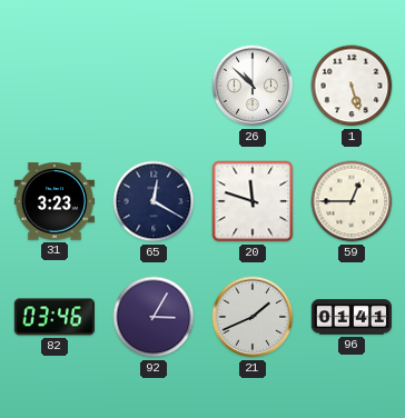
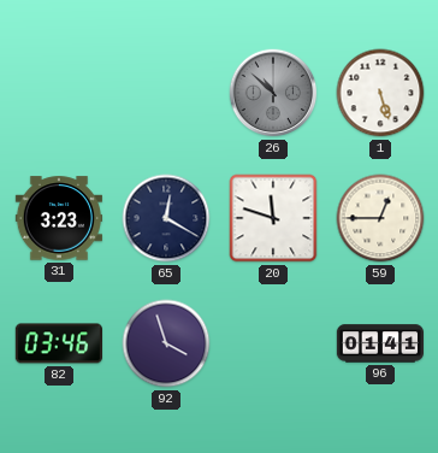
26 dial: white -> grey
92: 3:05 -> 3:57
21: 1:41 -> none
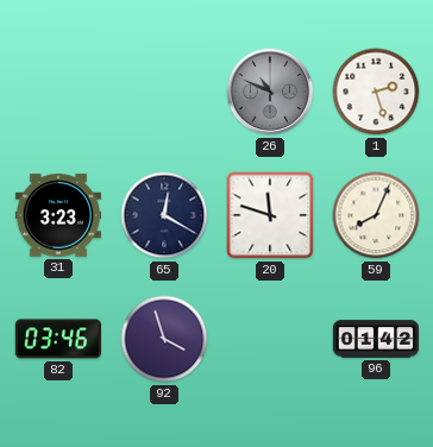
26: 10:52 -> 10:49
1: 5:27 -> 2:27
59: 12:45 -> 8:04
96: 01:41 -> 01:42
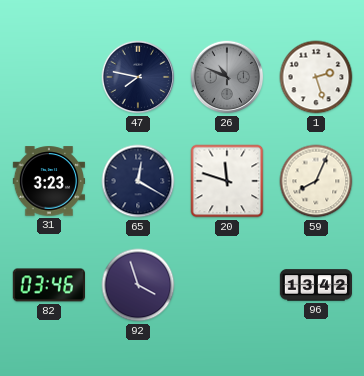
47: none -> 7:47
96: 01:42 -> 13:42
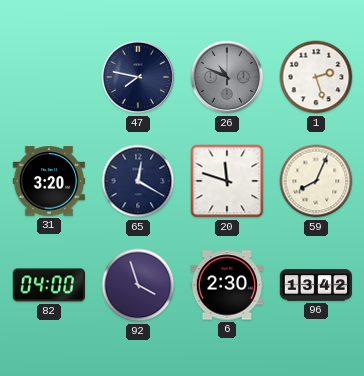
31: 3:23 -> 3:20
82: 03:46 -> 04:00
6: none -> 2:30
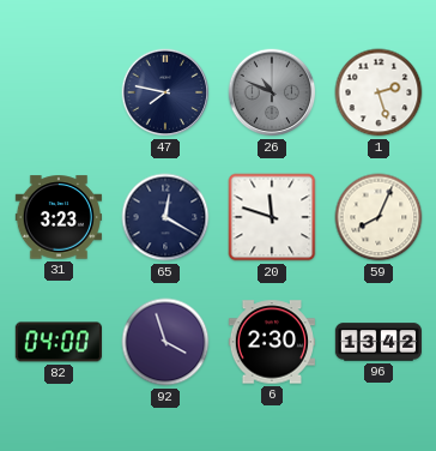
31: 3:20 -> 3:23
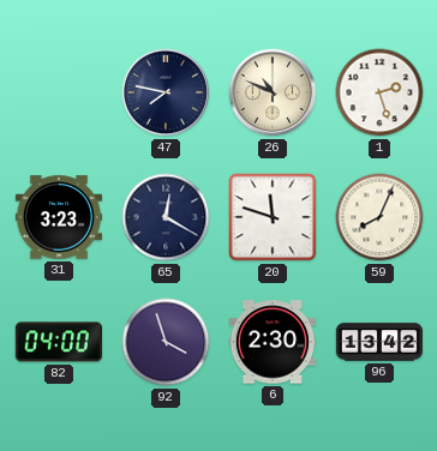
26 dial: grey -> cream
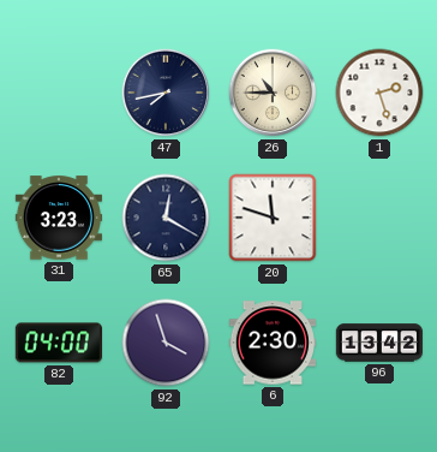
47: 7:47 -> 7:43
26: 10:49 -> 10:45
59: 8:04 -> none
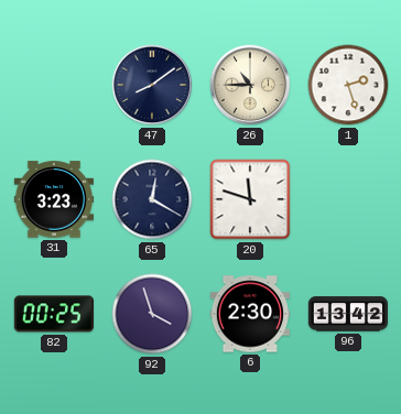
47: 7:43 -> 8:09
82: 04:00 -> 00:25
